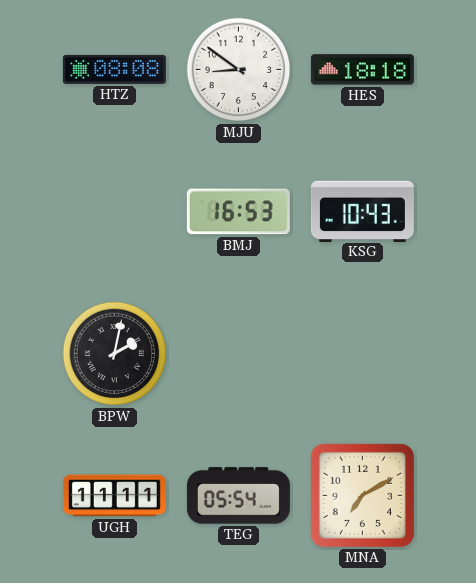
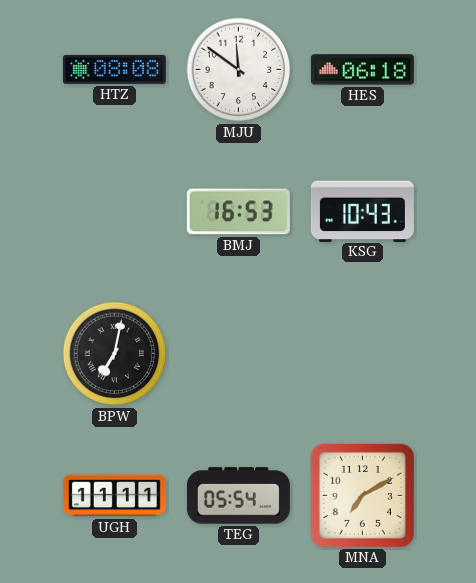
MJU: 8:51 -> 11:51
HES: 18:18 -> 06:18
BPW: 2:02 -> 7:02
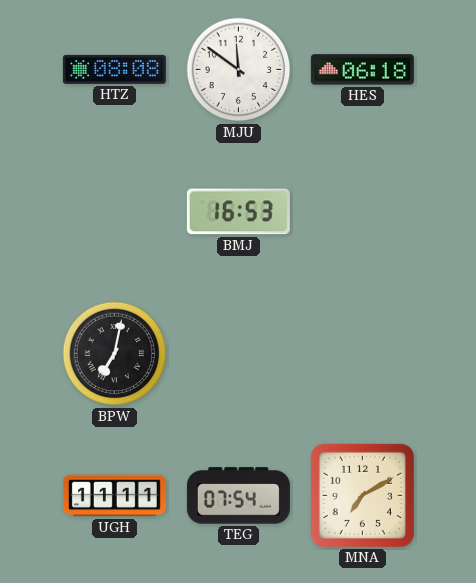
KSG: 10:43 -> none
TEG: 05:54 -> 07:54
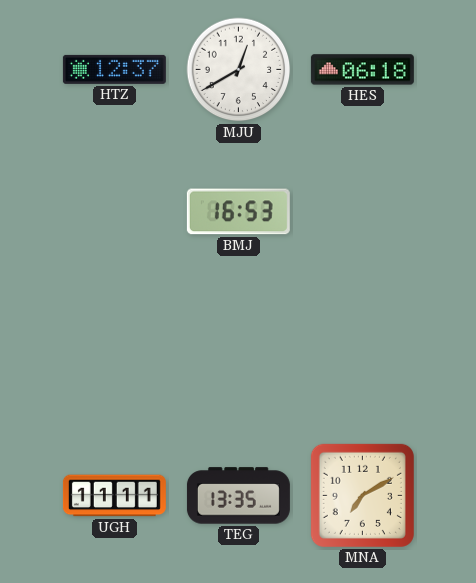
HTZ: 08:08 -> 12:37
MJU: 11:51 -> 12:40
BPW: 7:02 -> none
TEG: 07:54 -> 13:35
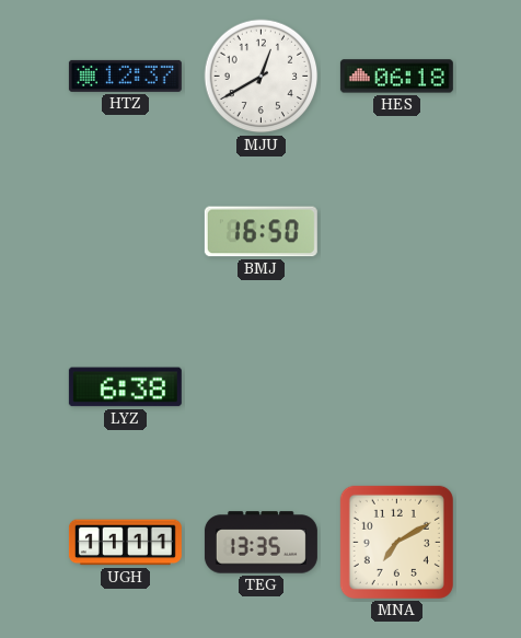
BMJ: 16:53 -> 16:50
LYZ: none -> 6:38
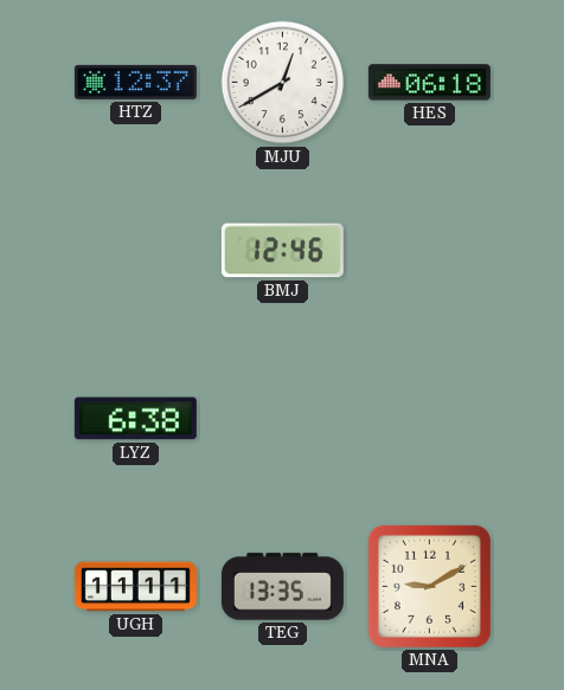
BMJ: 16:50 -> 12:46
MNA: 7:10 -> 9:10
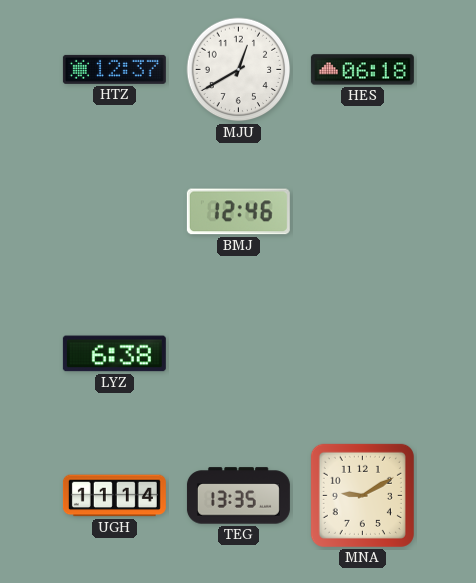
UGH: 11:11 -> 11:14
